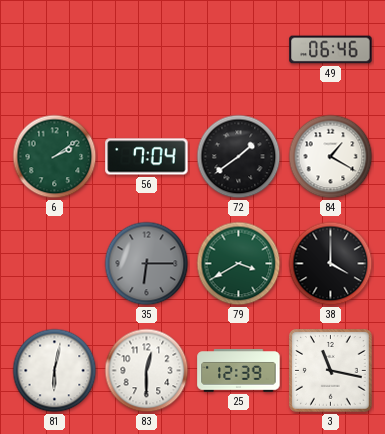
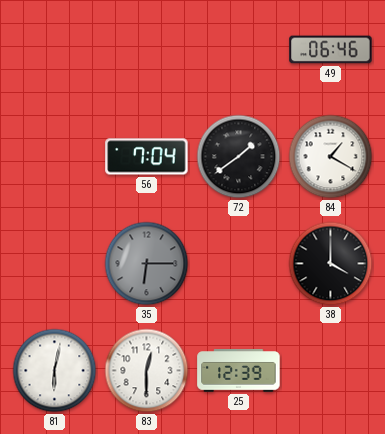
6: 2:09 -> none
79: 3:40 -> none
3: 11:17 -> none
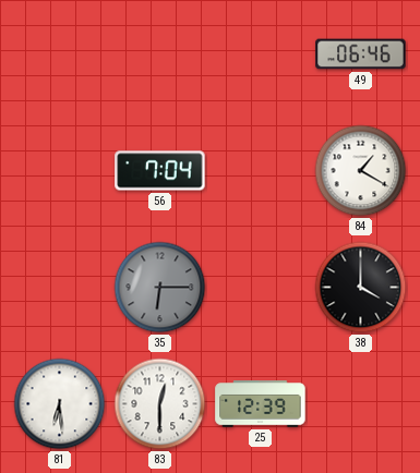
72: 1:39 -> none
81: 6:02 -> 6:29
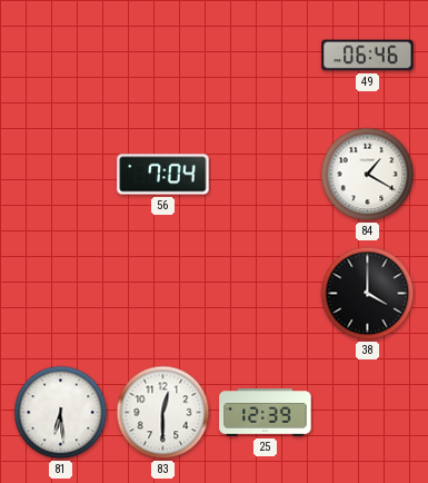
35: 6:15 -> none
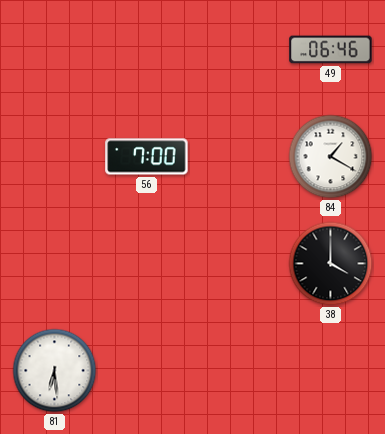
56: 7:04 -> 7:00
83: 12:30 -> none
25: 12:39 -> none
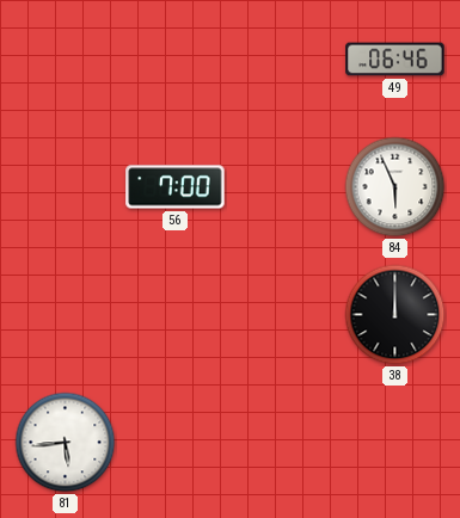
84: 1:20 -> 5:56
38: 4:00 -> 12:00
81: 6:29 -> 5:44
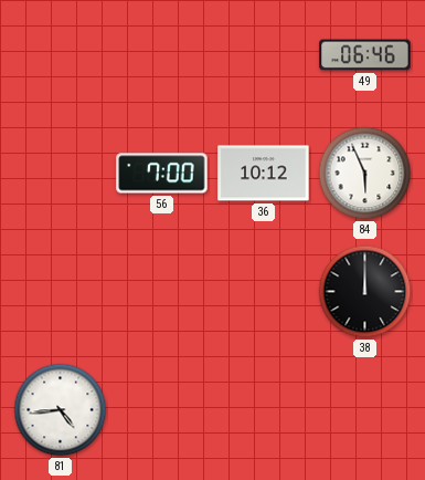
36: none -> 10:12
81: 5:44 -> 4:44
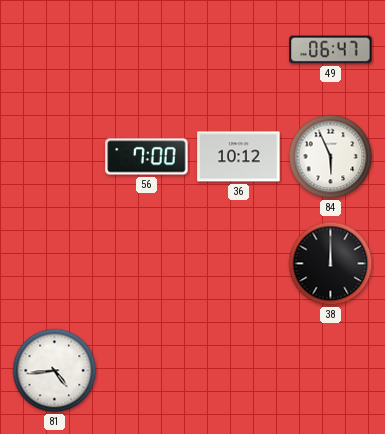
49: 06:46 -> 06:47
